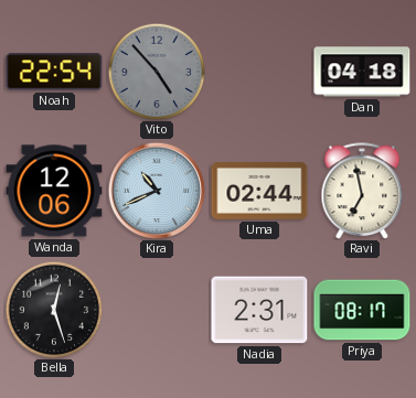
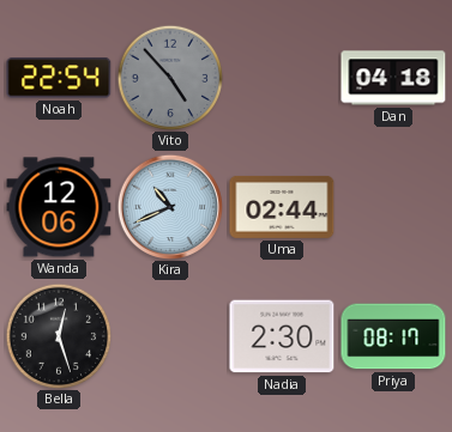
Ravi: 6:58 -> none
Nadia: 2:31 -> 2:30
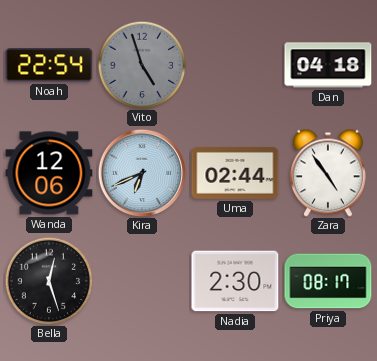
Vito: 4:53 -> 4:57
Kira: 10:41 -> 6:41
Zara: none -> 4:54
